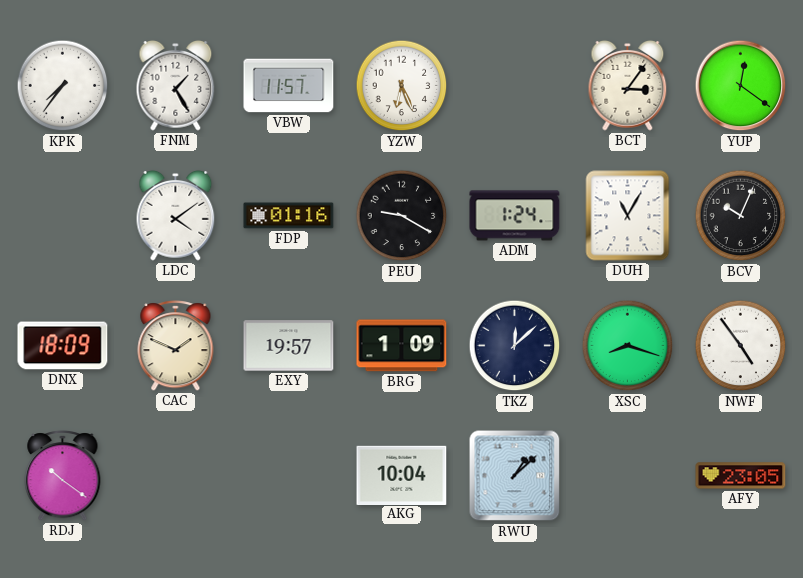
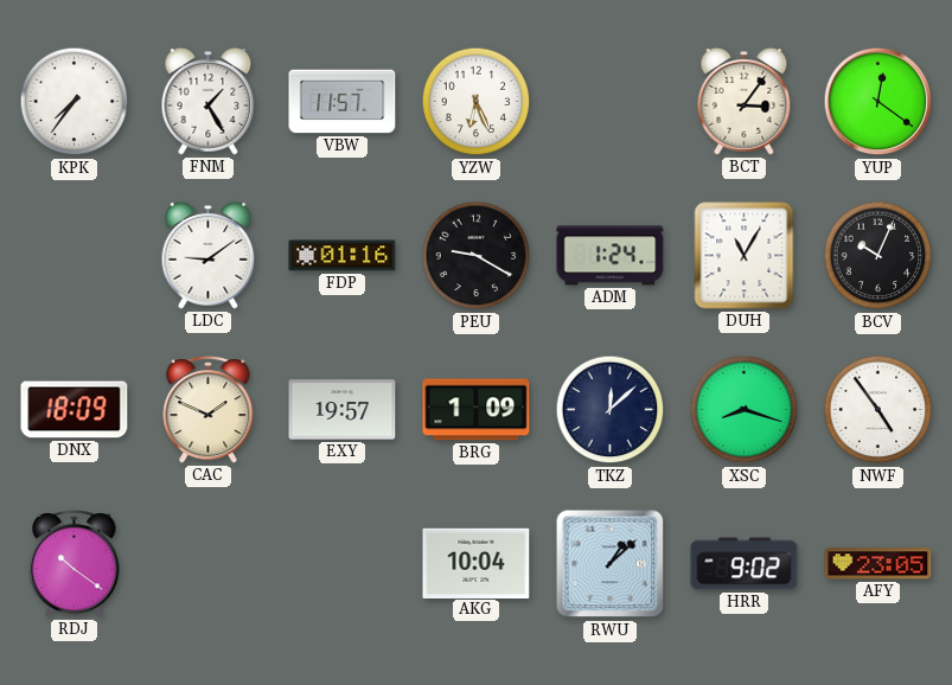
LDC: 4:09 -> 9:09
HRR: none -> 9:02
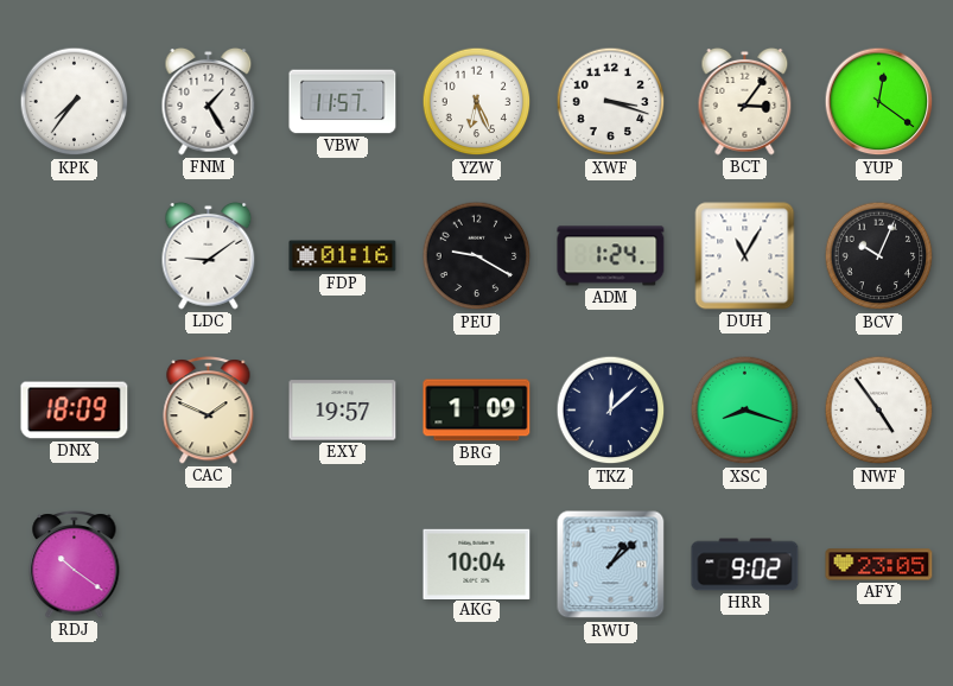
XWF: none -> 3:18
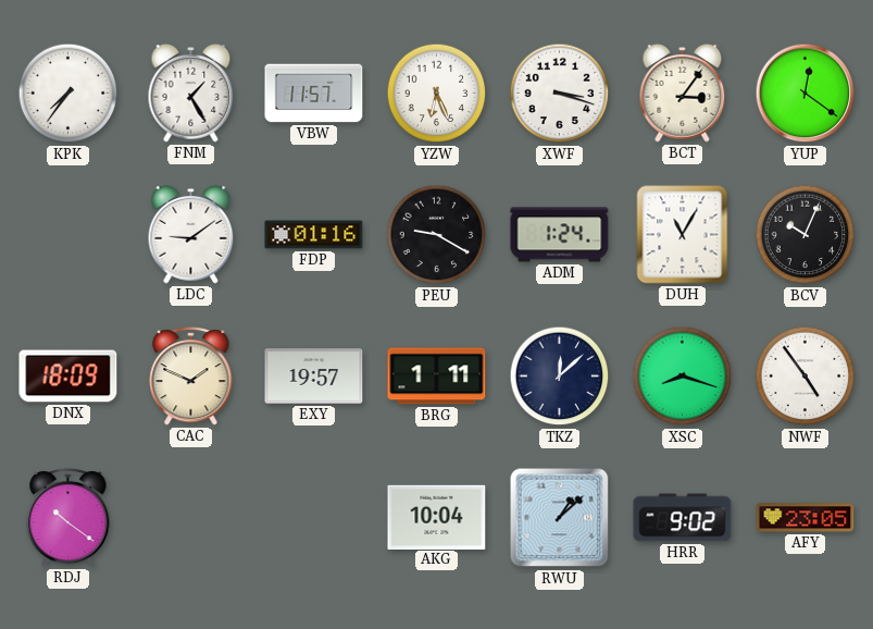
BRG: 1:09 -> 1:11
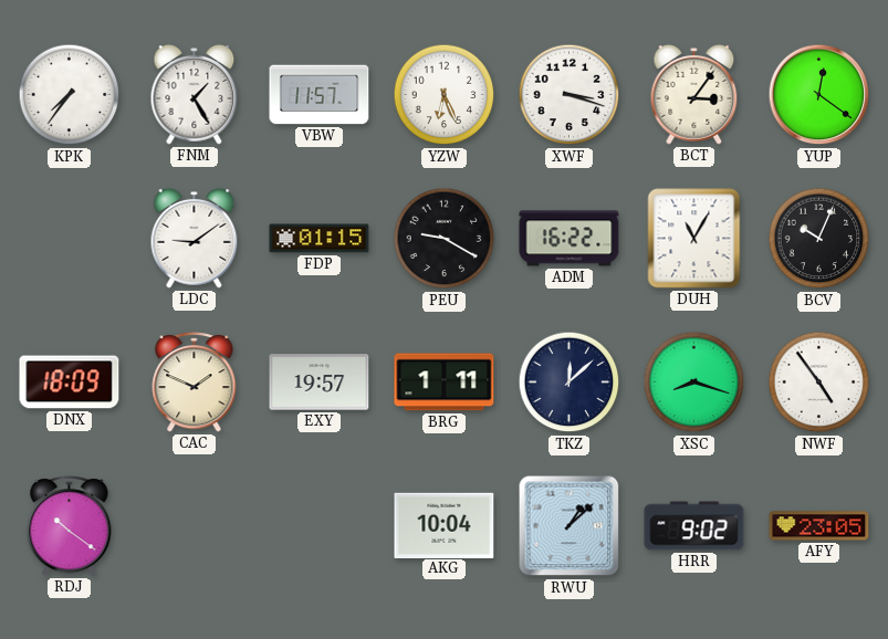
FDP: 01:16 -> 01:15
ADM: 1:24 -> 16:22
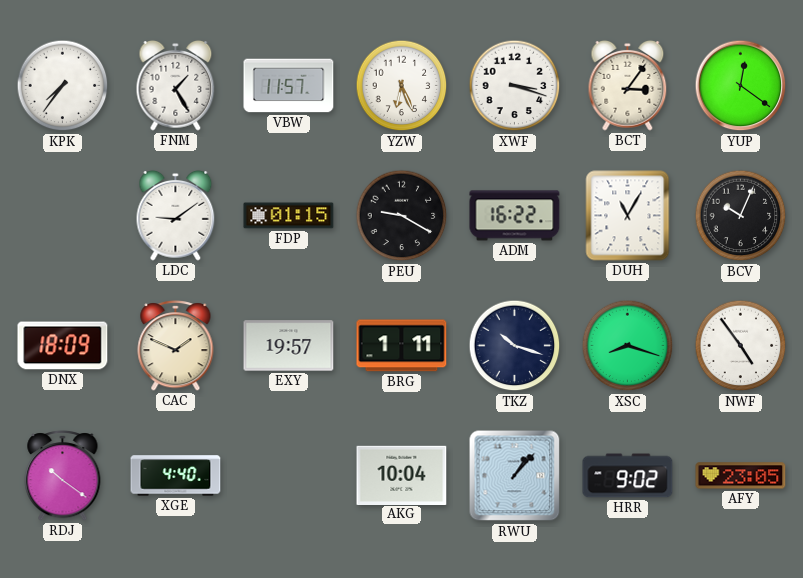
TKZ: 12:08 -> 10:18
XGE: none -> 4:40
RWU: 1:08 -> 1:07
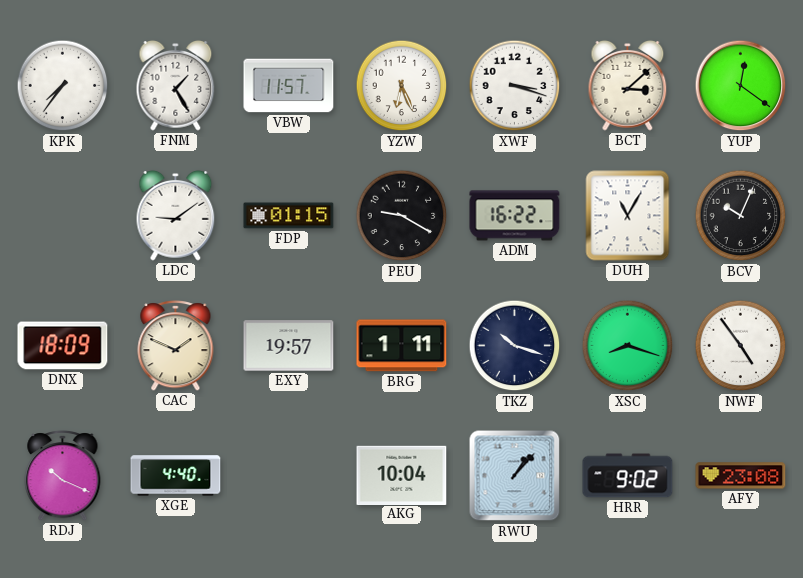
BCT: 3:06 -> 3:08
RDJ: 10:21 -> 10:19
AFY: 23:05 -> 23:08
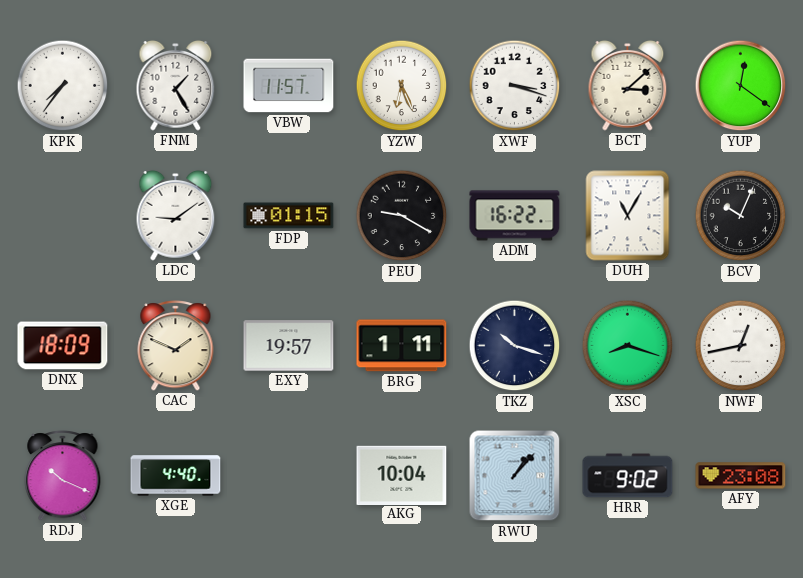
NWF: 4:54 -> 12:43
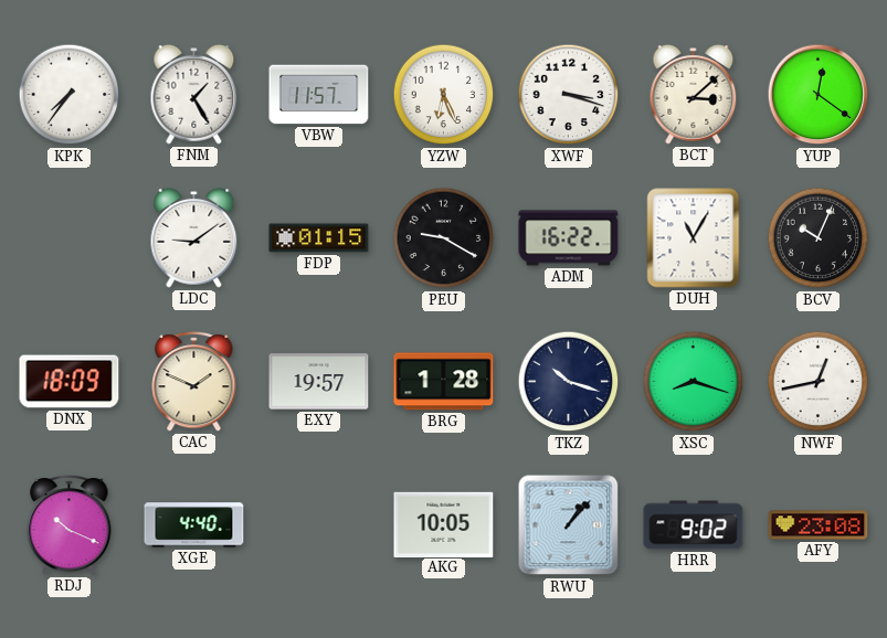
BRG: 1:11 -> 1:28
AKG: 10:04 -> 10:05
